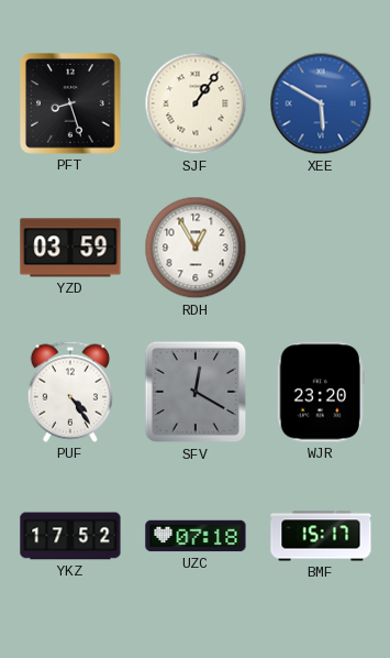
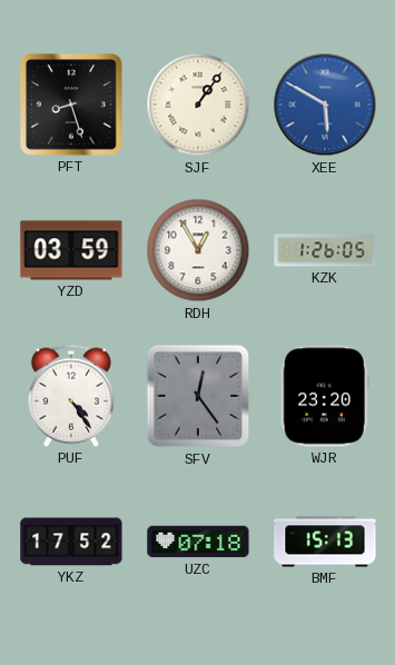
KZK: none -> 1:26
SFV: 12:20 -> 12:24
BMF: 15:17 -> 15:13
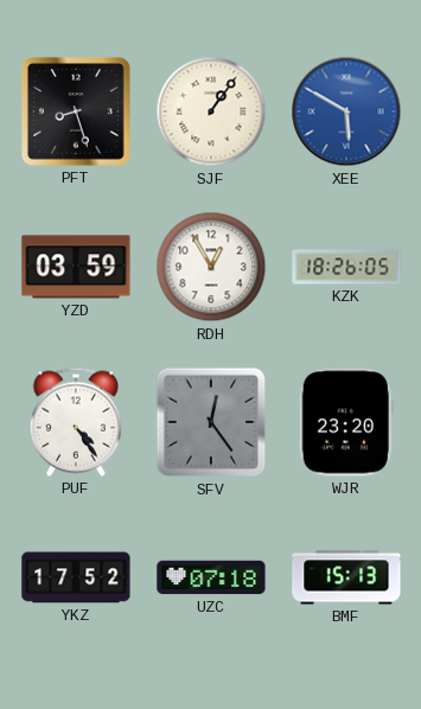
KZK: 1:26 -> 18:26
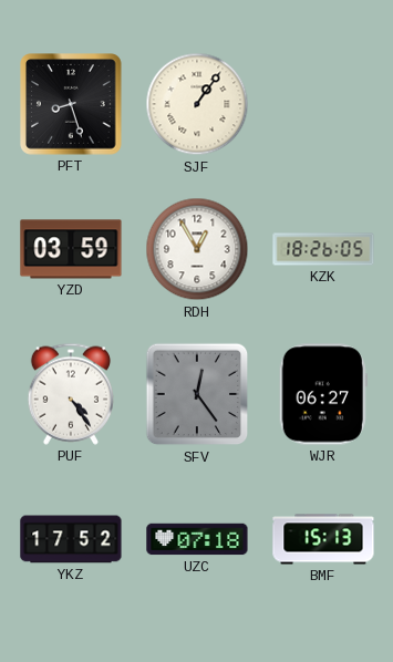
XEE: 5:50 -> none
WJR: 23:20 -> 06:27
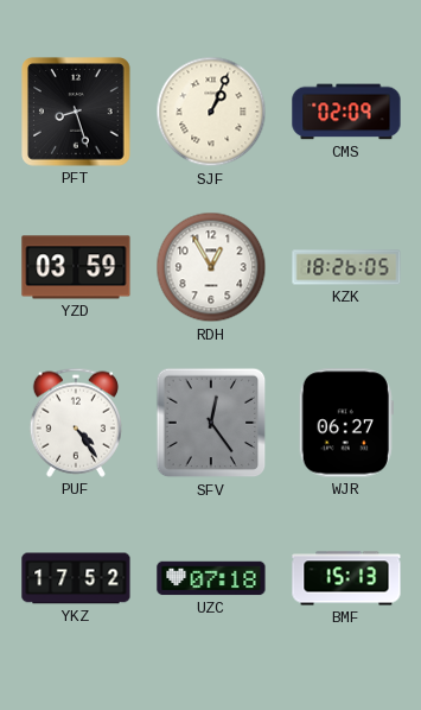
SJF: 1:06 -> 1:04
CMS: none -> 02:09
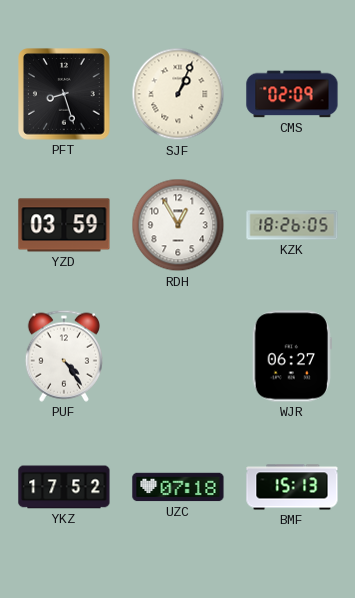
SFV: 12:24 -> none
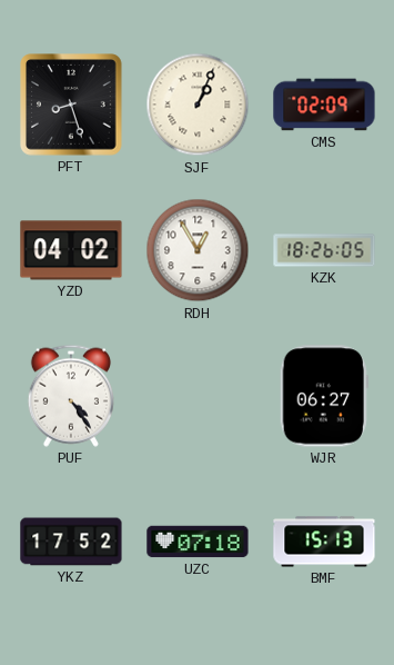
YZD: 03:59 -> 04:02
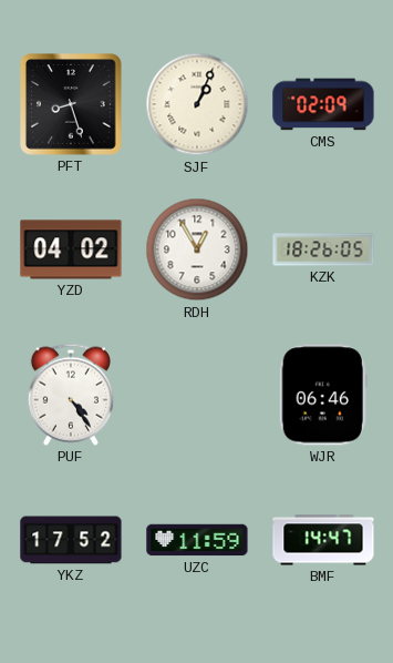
WJR: 06:27 -> 06:46
UZC: 07:18 -> 11:59
BMF: 15:13 -> 14:47
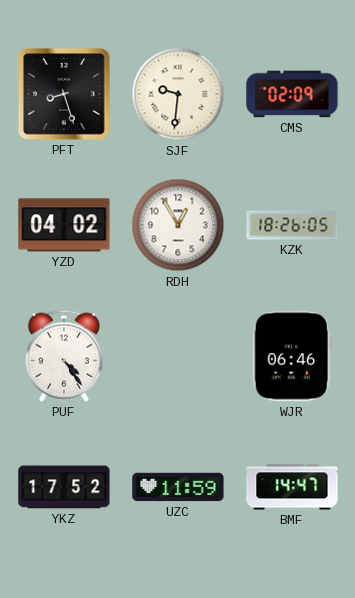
SJF: 1:04 -> 9:31
